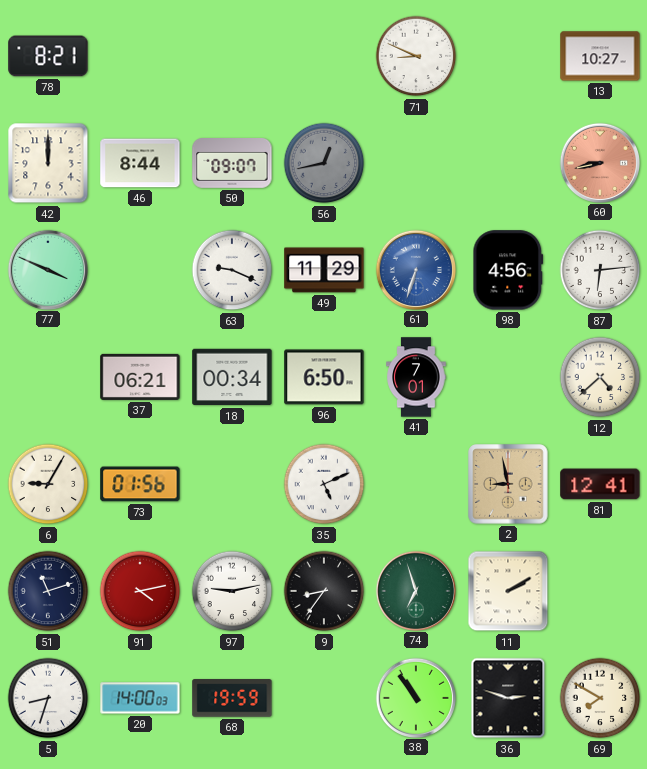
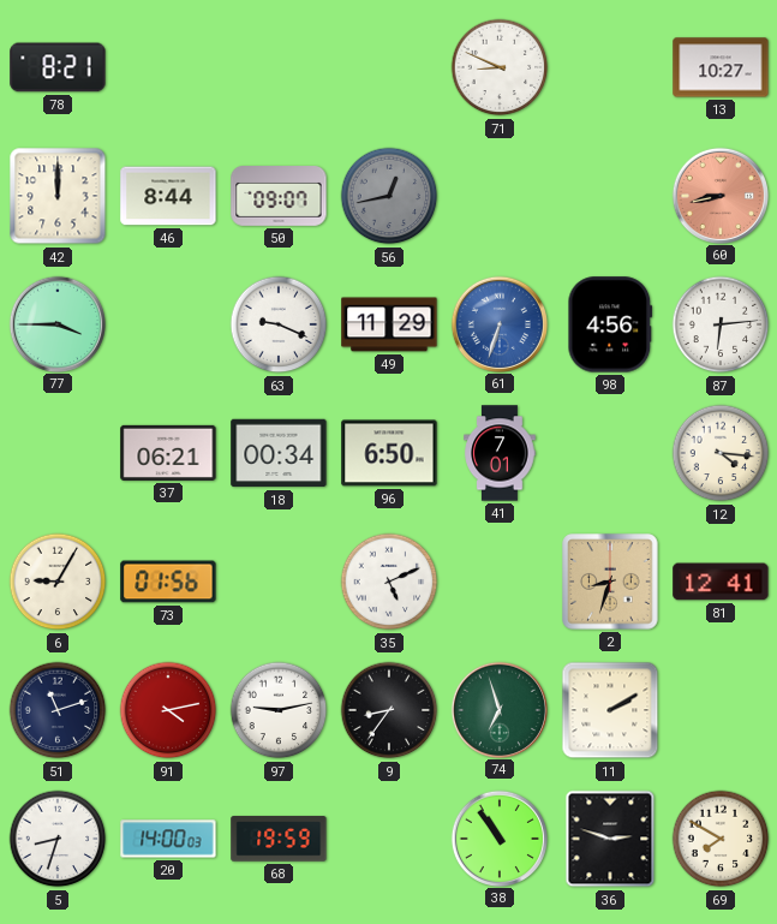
77: 3:49 -> 3:45
12: 4:38 -> 4:16
2: 8:58 -> 8:33
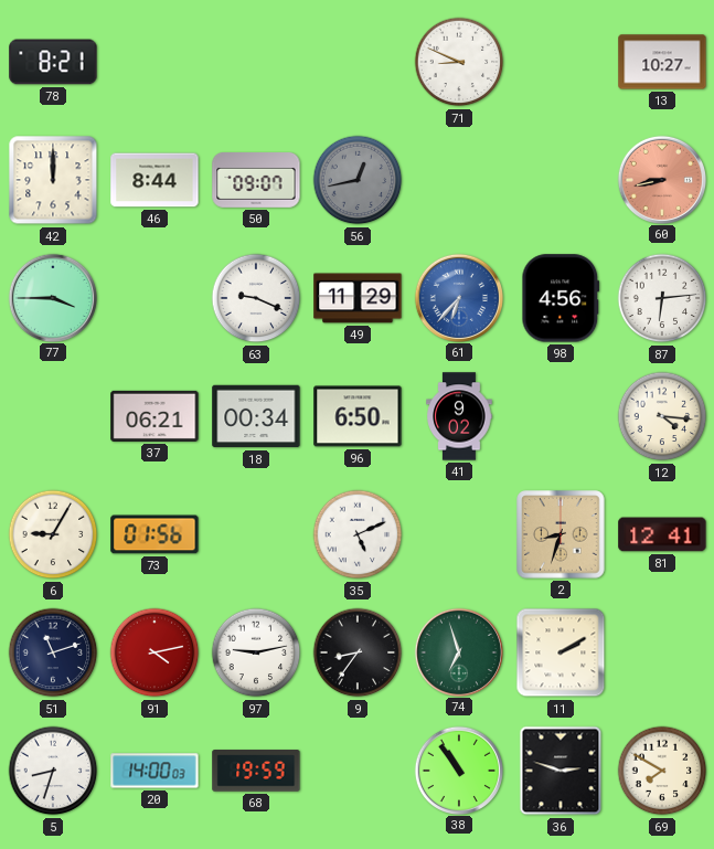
61: 6:33 -> 6:37
41: 7:01 -> 9:02
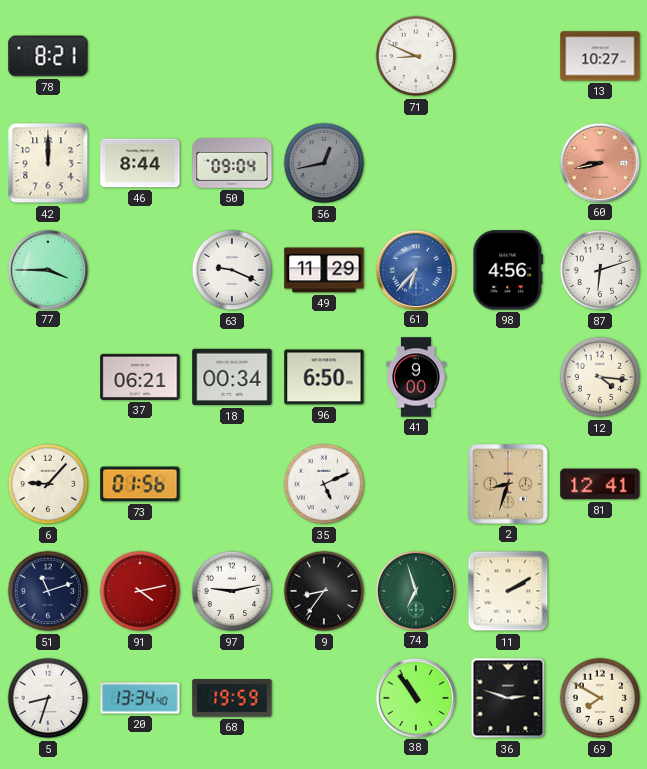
50: 09:07 -> 09:04
87: 6:14 -> 6:12
41: 9:02 -> 9:00
6: 9:05 -> 9:07
20: 14:00 -> 13:34
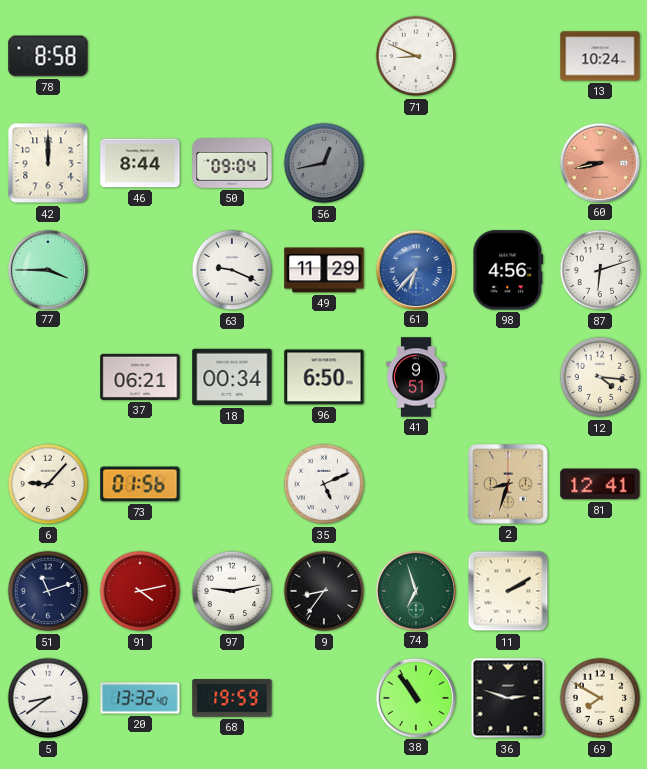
78: 8:21 -> 8:58
13: 10:27 -> 10:24
41: 9:00 -> 9:51
5: 8:33 -> 8:39
20: 13:34 -> 13:32
